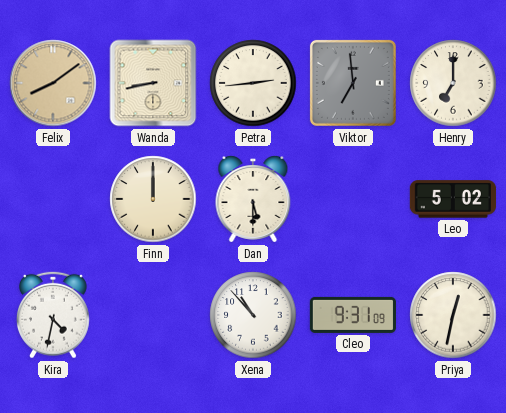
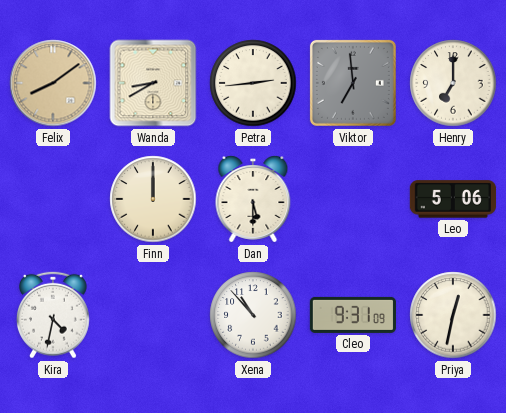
Wanda: 8:43 -> 8:40
Leo: 5:02 -> 5:06
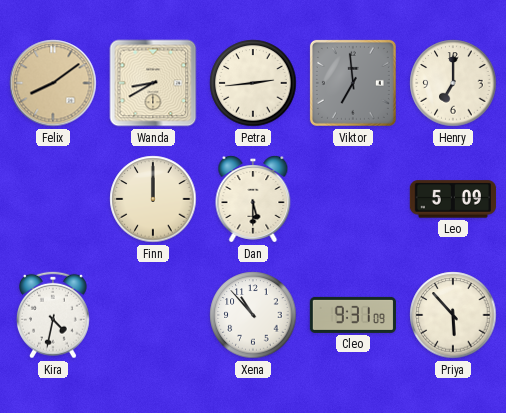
Leo: 5:06 -> 5:09
Priya: 12:32 -> 5:53
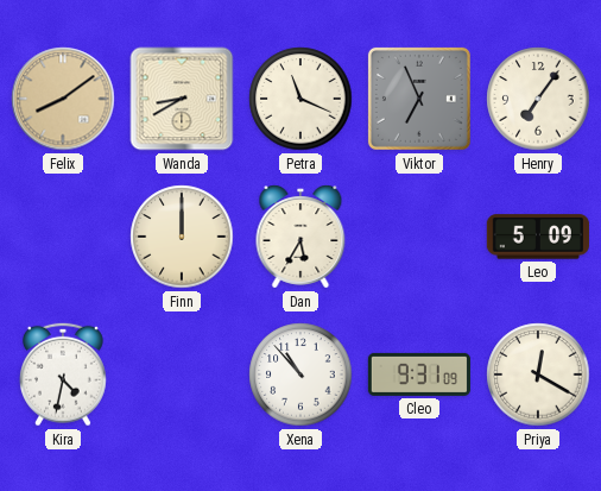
Petra: 2:44 -> 11:19
Viktor: 6:59 -> 6:56
Henry: 7:00 -> 7:06
Dan: 5:30 -> 5:35
Priya: 5:53 -> 12:20
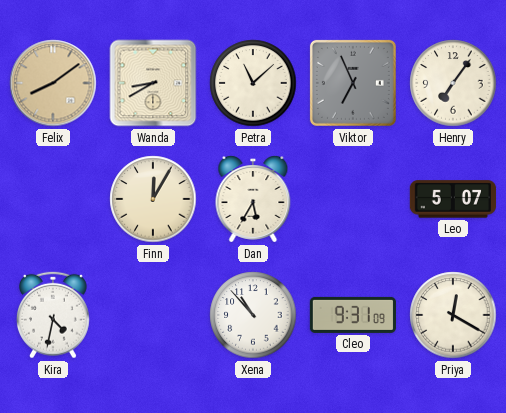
Petra: 11:19 -> 11:08
Finn: 12:00 -> 12:05
Leo: 5:09 -> 5:07
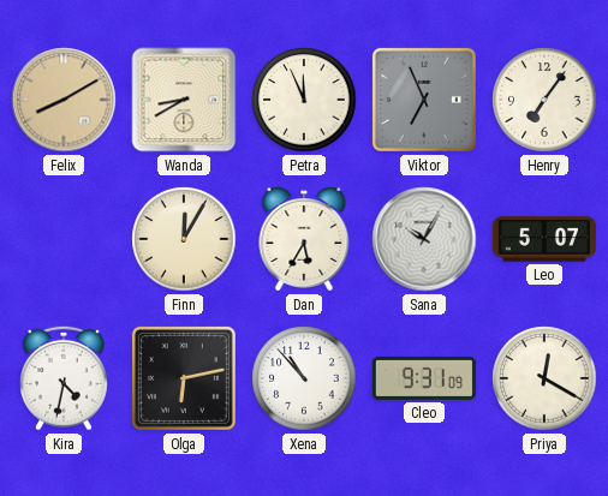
Felix: 8:09 -> 8:10
Petra: 11:08 -> 11:56
Sana: none -> 10:05
Olga: none -> 6:13
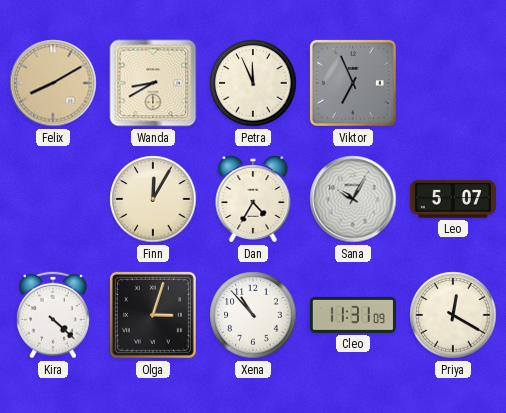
Henry: 7:06 -> none
Dan: 5:35 -> 4:35
Kira: 4:32 -> 4:22
Olga: 6:13 -> 3:03
Cleo: 9:31 -> 11:31
